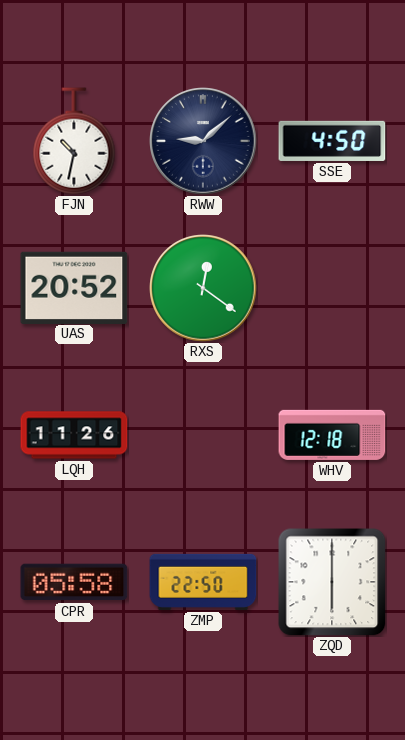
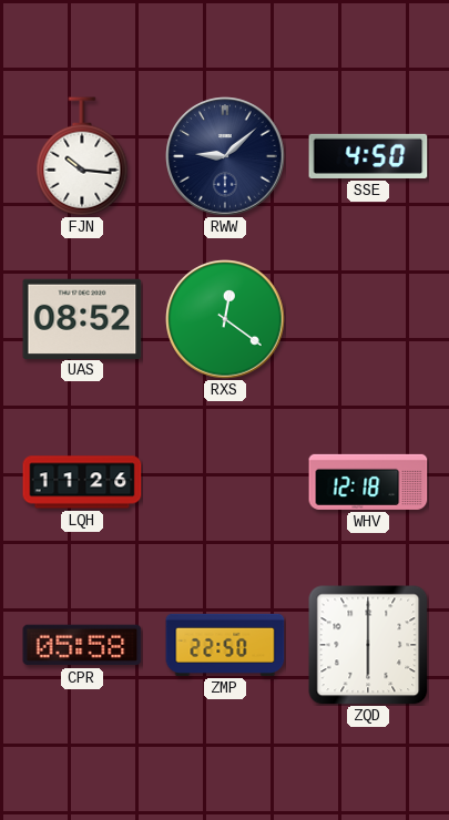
FJN: 10:32 -> 10:16
UAS: 20:52 -> 08:52
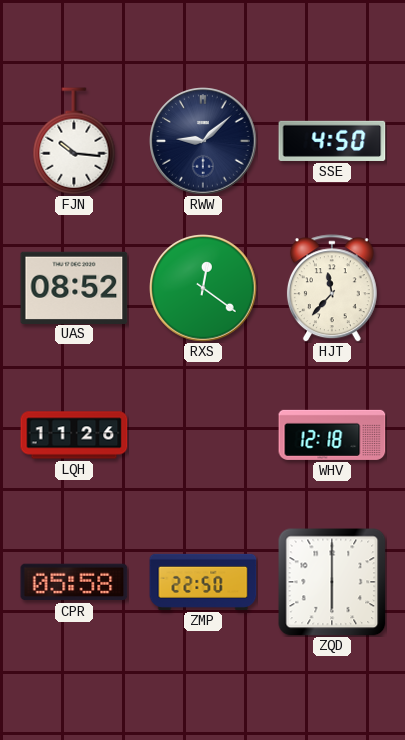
HJT: none -> 11:37
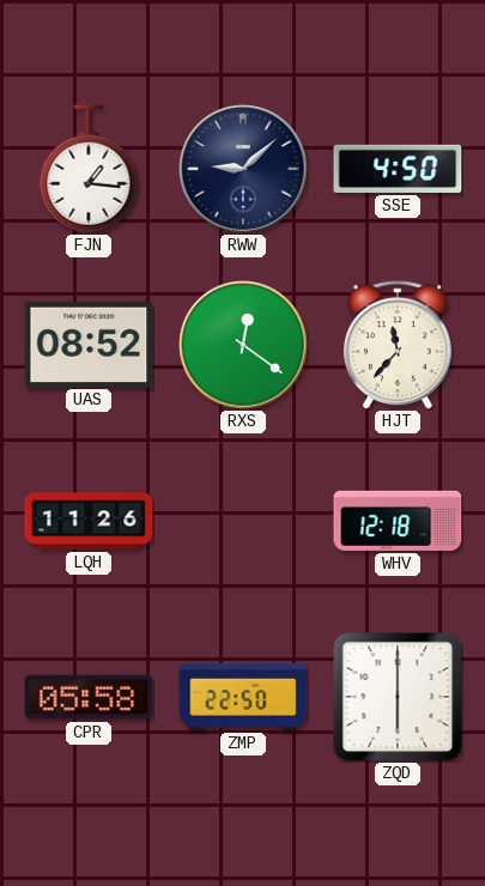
FJN: 10:16 -> 1:16
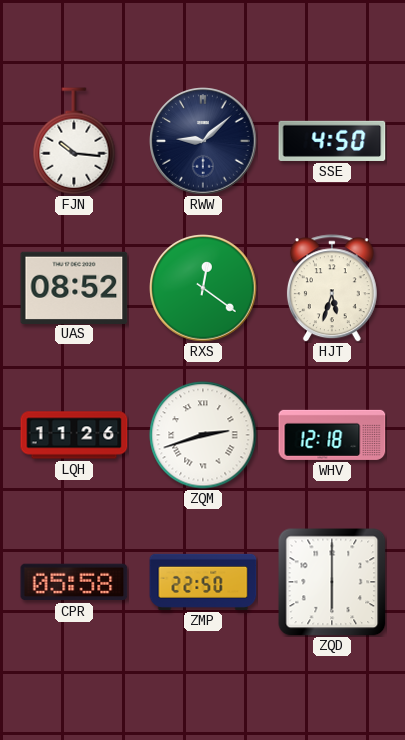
FJN: 1:16 -> 10:16
HJT: 11:37 -> 5:33
ZQM: none -> 2:42
